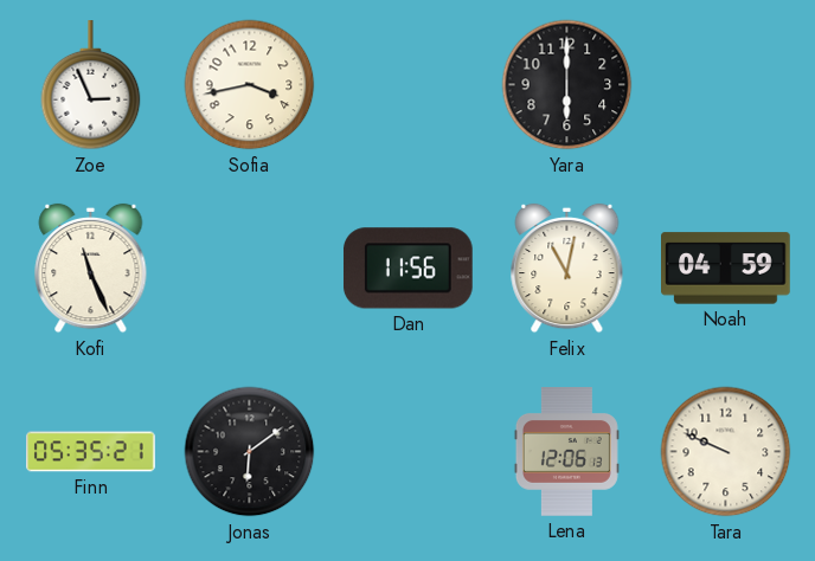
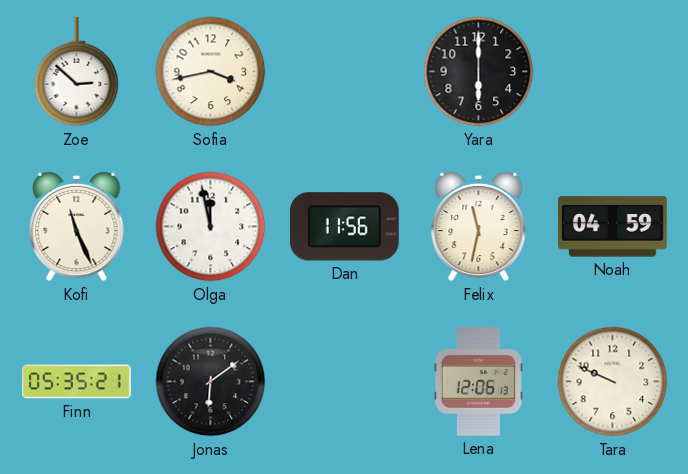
Zoe: 2:56 -> 2:52
Olga: none -> 11:58
Felix: 11:02 -> 11:32
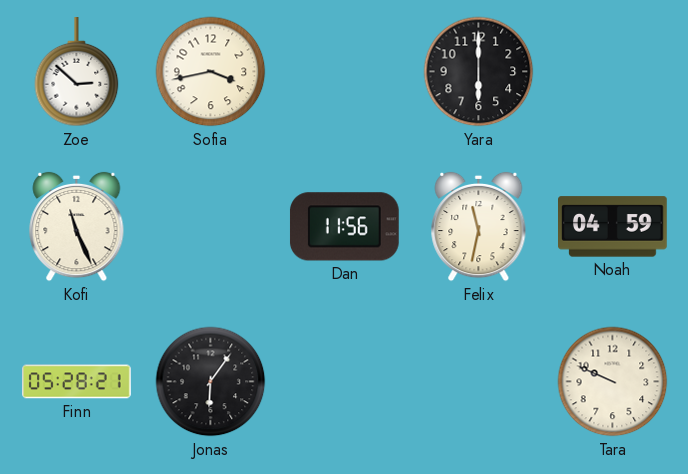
Olga: 11:58 -> none
Finn: 05:35 -> 05:28
Jonas: 6:09 -> 6:06
Lena: 12:06 -> none
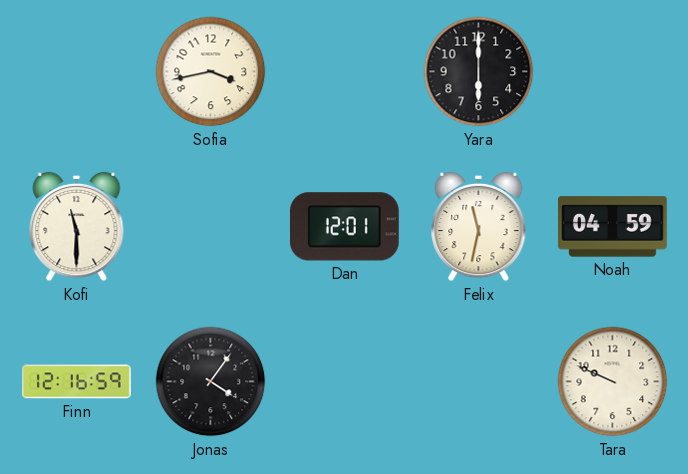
Zoe: 2:52 -> none
Kofi: 11:26 -> 11:30
Dan: 11:56 -> 12:01
Finn: 05:28 -> 12:16
Jonas: 6:06 -> 4:06
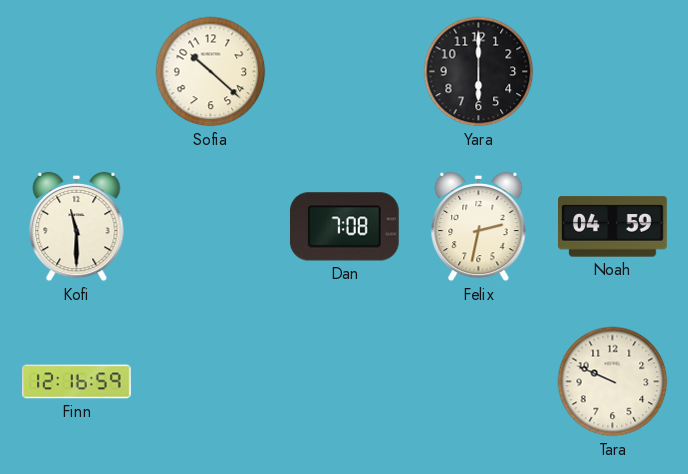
Sofia: 3:43 -> 10:22
Dan: 12:01 -> 7:08
Felix: 11:32 -> 2:32
Jonas: 4:06 -> none
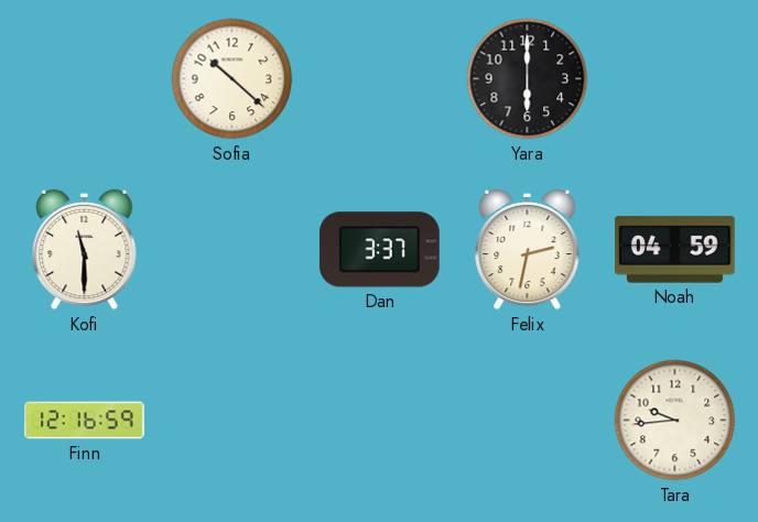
Dan: 7:08 -> 3:37
Tara: 9:49 -> 9:44
